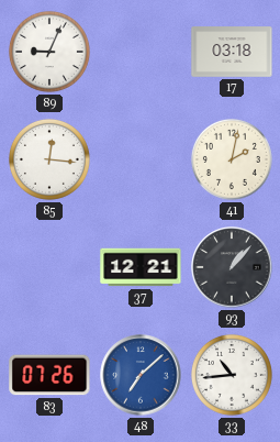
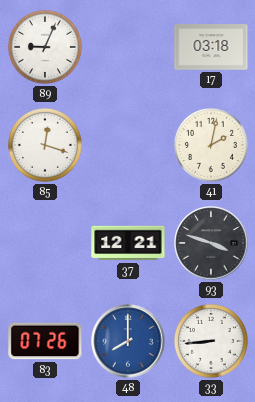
85: 12:16 -> 12:18
93: 1:07 -> 3:48
48: 7:08 -> 8:00
33: 10:44 -> 8:44
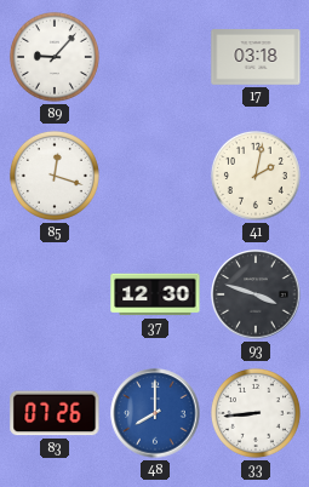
89: 9:04 -> 9:07
37: 12:21 -> 12:30
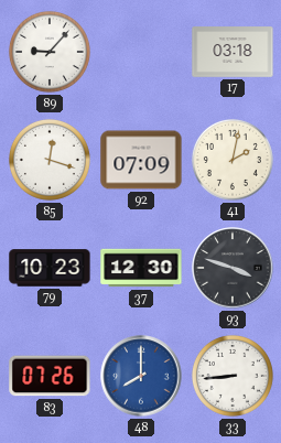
92: none -> 07:09
79: none -> 10:23
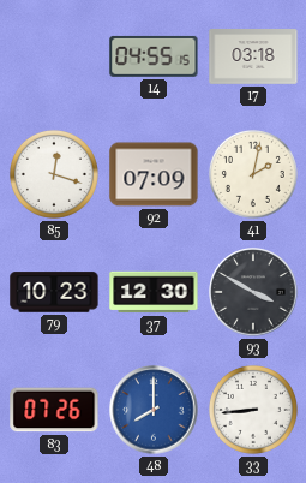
89: 9:07 -> none
14: none -> 04:55
93: 3:48 -> 3:50
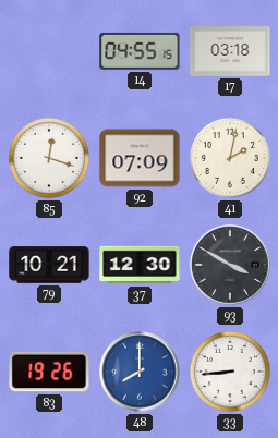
79: 10:23 -> 10:21
83: 07:26 -> 19:26
